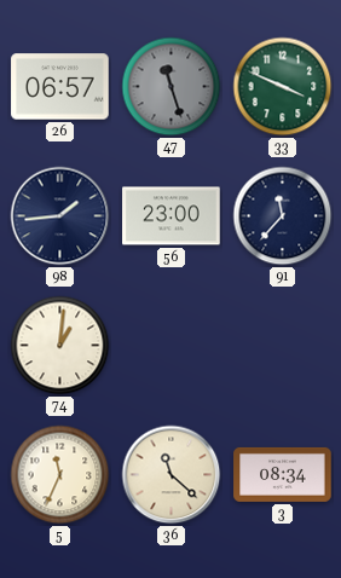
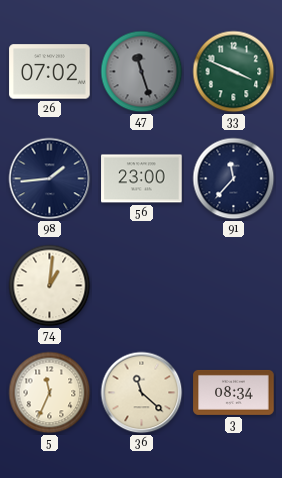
26: 06:57 -> 07:02
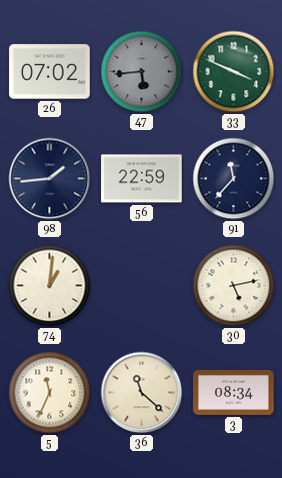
47: 11:27 -> 5:44
56: 23:00 -> 22:59
30: none -> 5:13
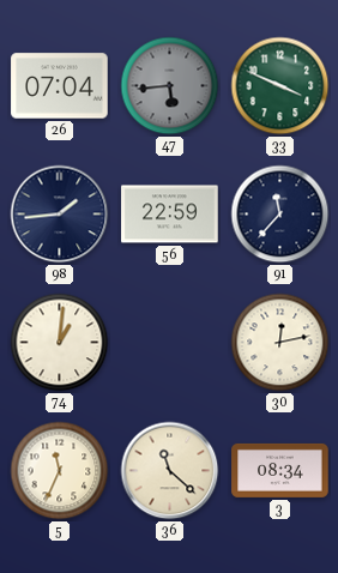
26: 07:02 -> 07:04
30: 5:13 -> 12:13
